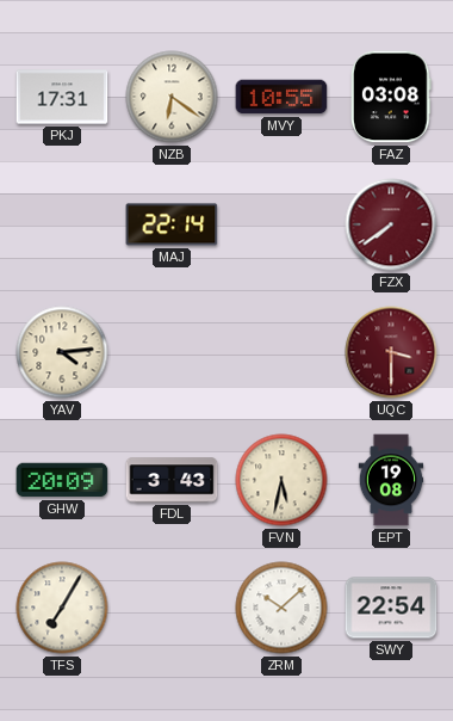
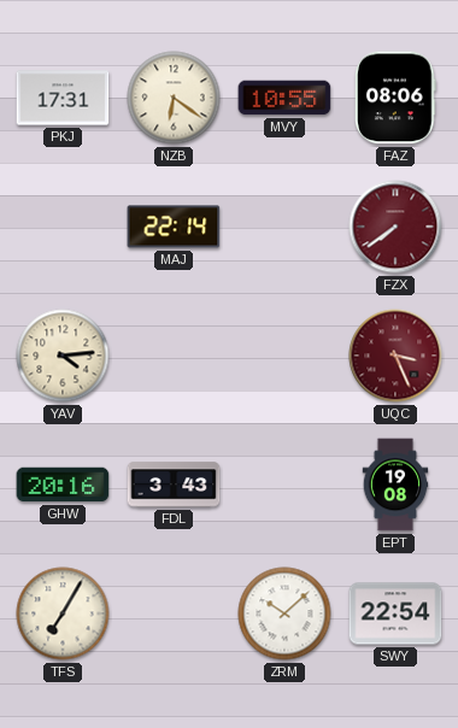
FAZ: 03:08 -> 08:06
UQC: 3:30 -> 3:26
GHW: 20:09 -> 20:16
FVN: 5:32 -> none
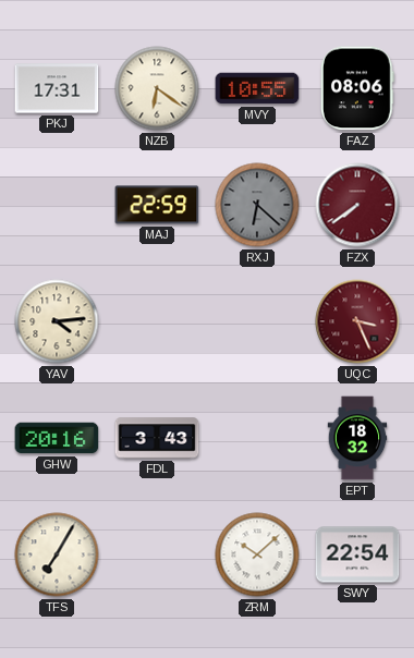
MAJ: 22:14 -> 22:59
RXJ: none -> 6:22
EPT: 19:08 -> 18:32
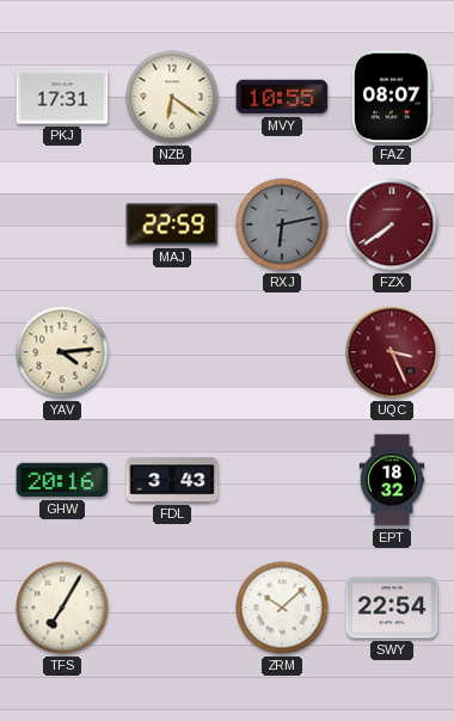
FAZ: 08:06 -> 08:07
RXJ: 6:22 -> 6:13
